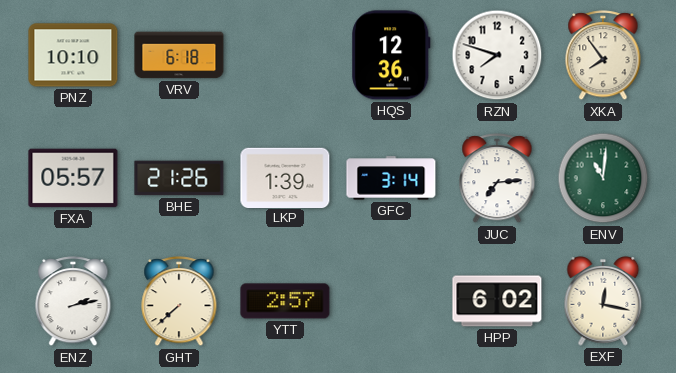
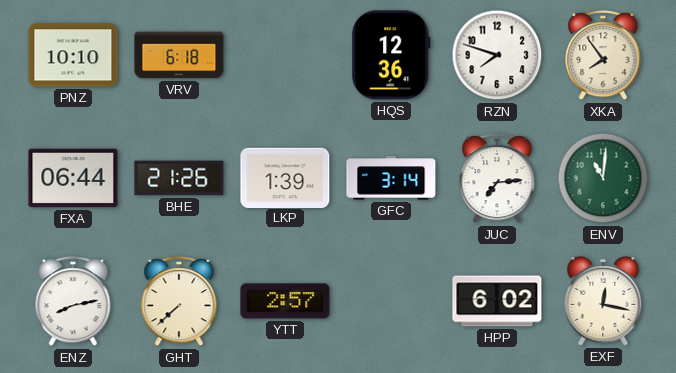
FXA: 05:57 -> 06:44
ENZ: 2:13 -> 8:13
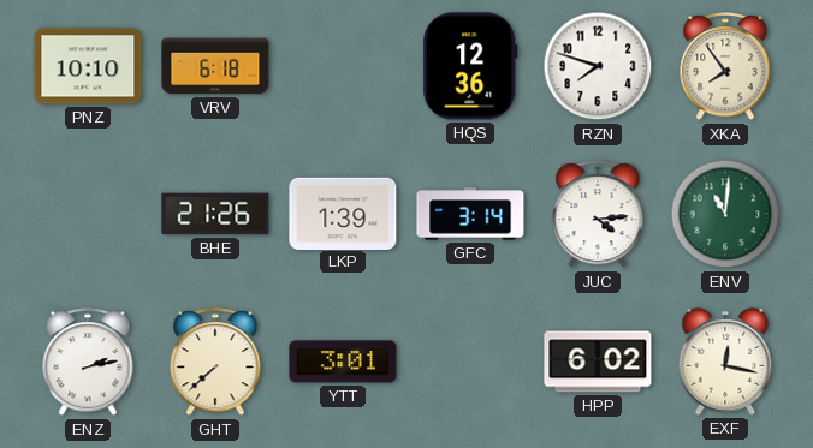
FXA: 06:44 -> none
JUC: 7:14 -> 4:14
ENZ: 8:13 -> 2:13
YTT: 2:57 -> 3:01
